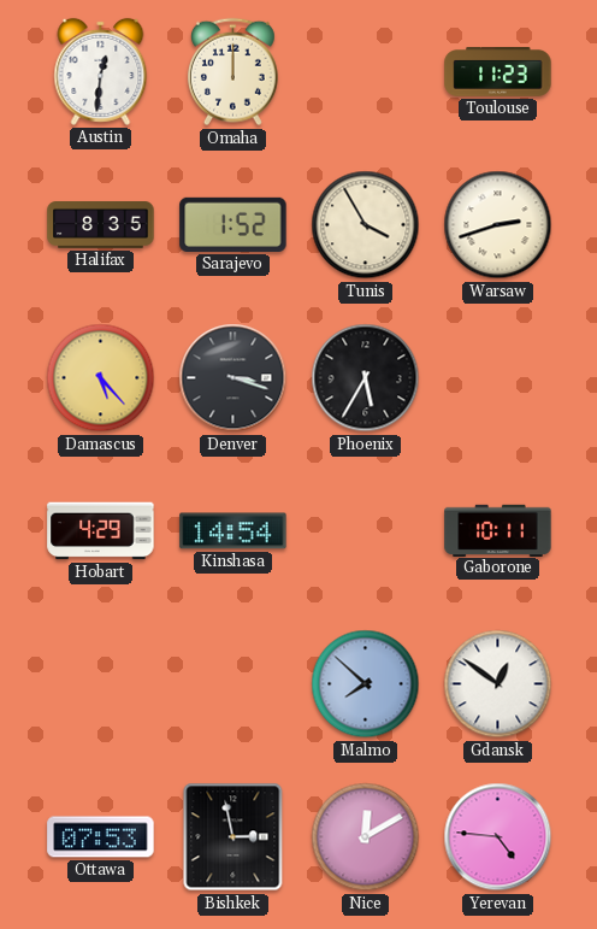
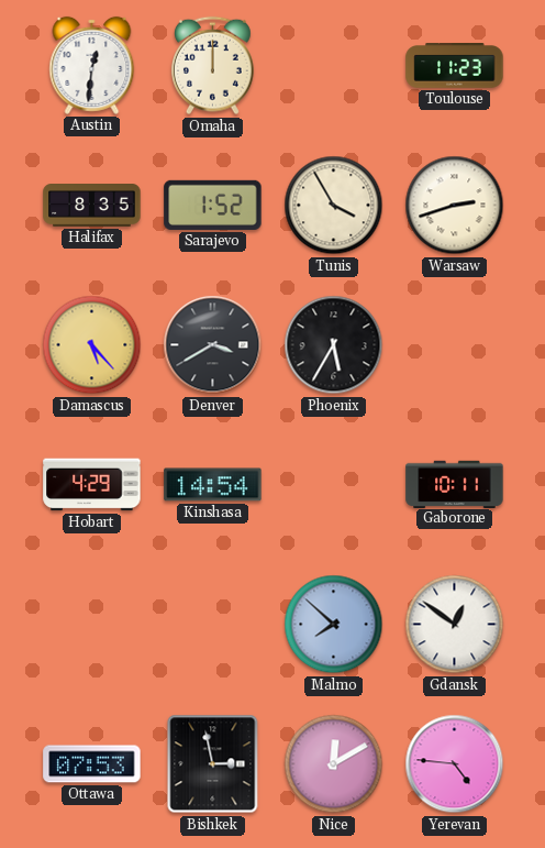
Denver: 3:18 -> 3:40
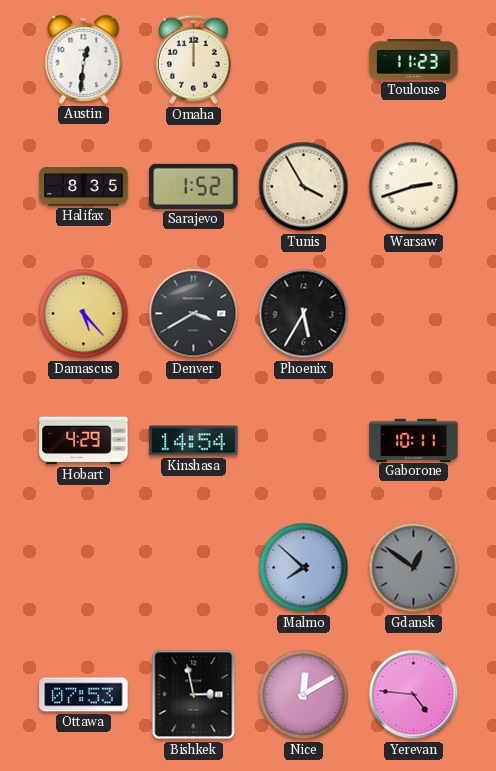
Gdansk dial: white -> grey
